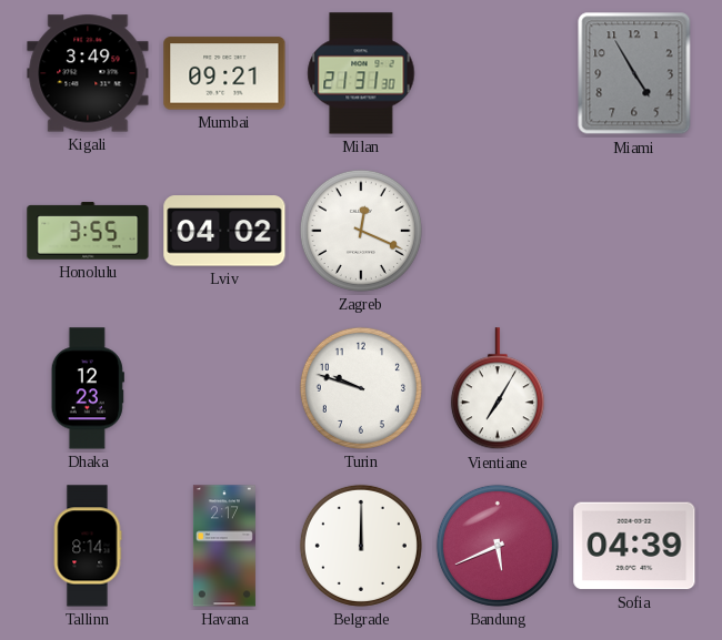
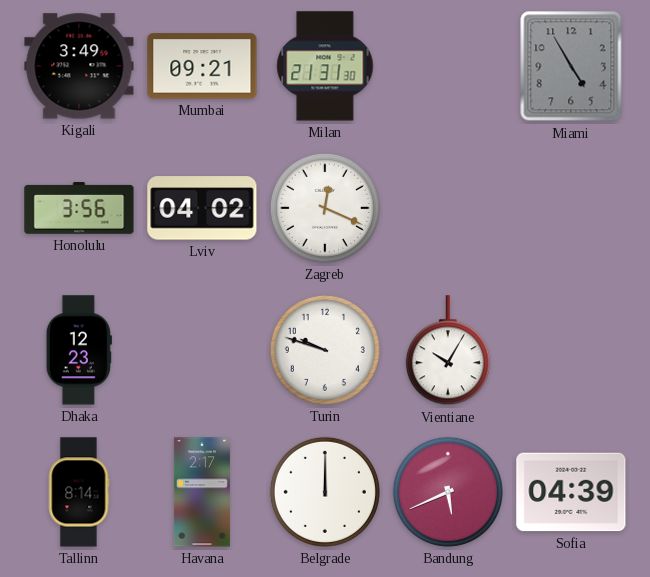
Honolulu: 3:55 -> 3:56
Vientiane: 7:05 -> 10:05
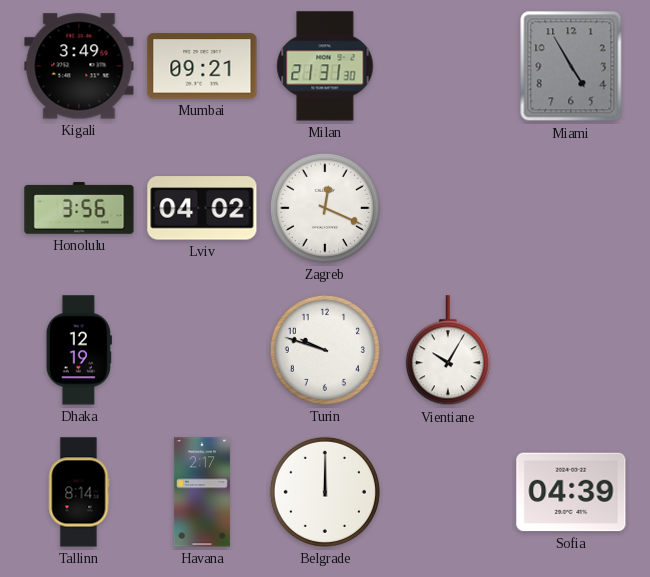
Dhaka: 12:23 -> 12:19
Bandung: 5:41 -> none
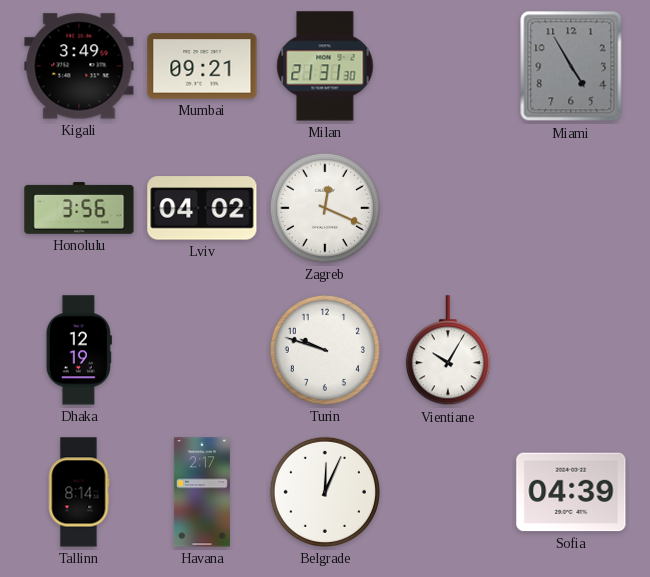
Belgrade: 12:00 -> 12:04
